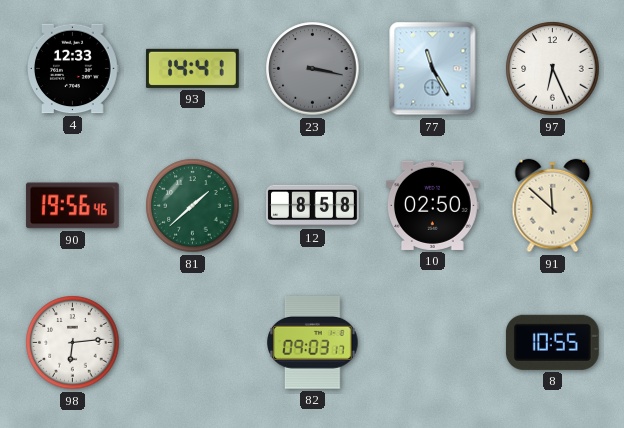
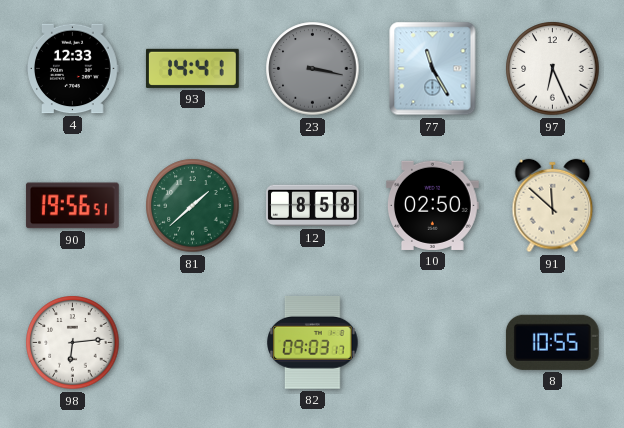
90: 19:56:46 -> 19:56:51
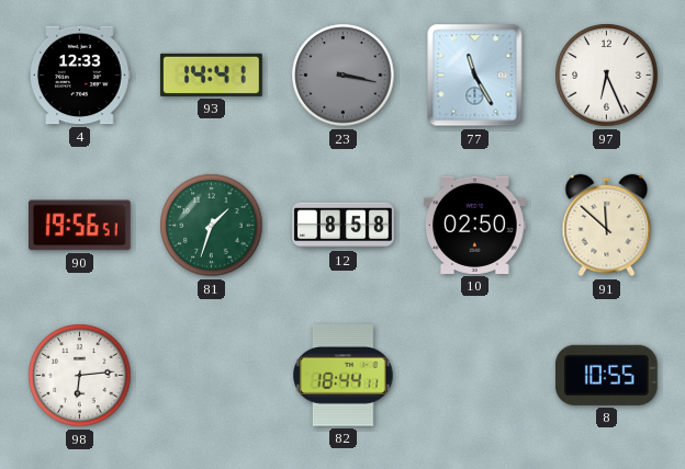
81: 1:38 -> 1:33
82: 09:03 -> 18:44
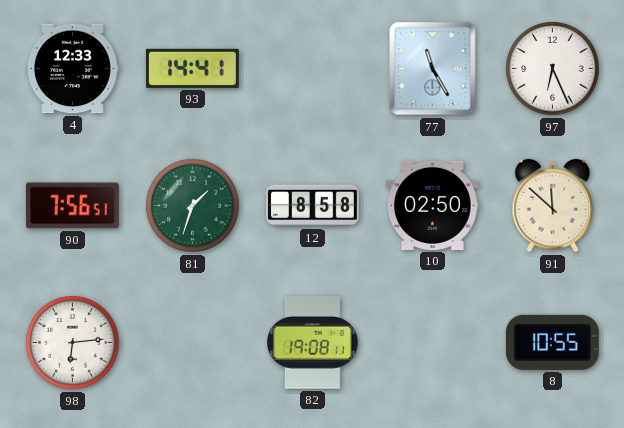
23: 3:17 -> none
90: 19:56 -> 7:56
82: 18:44 -> 19:08
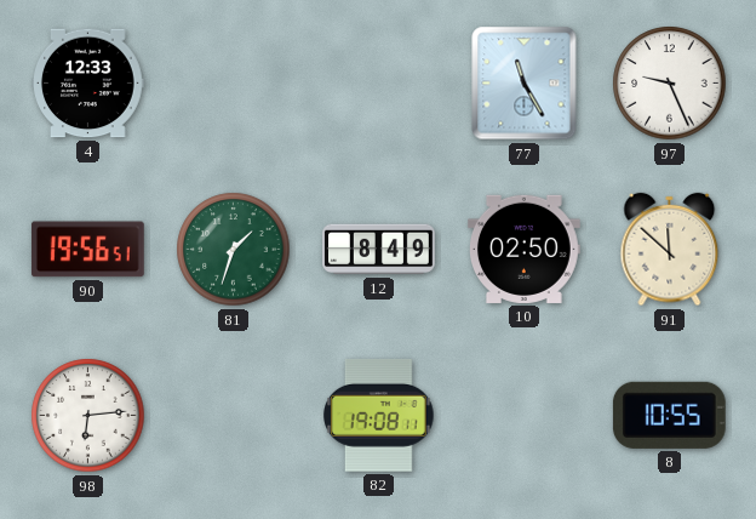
93: 14:41 -> none
97: 6:26 -> 9:26
90: 7:56 -> 19:56
12: 8:58 -> 8:49
